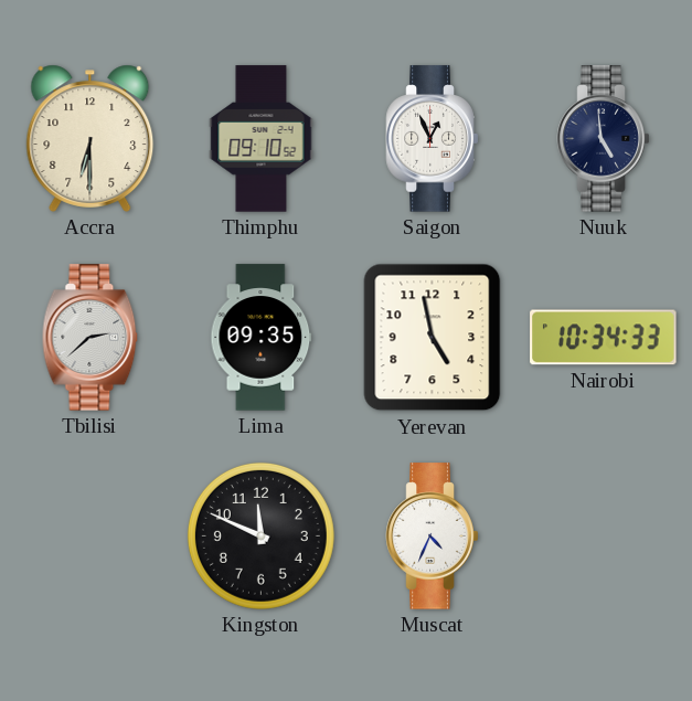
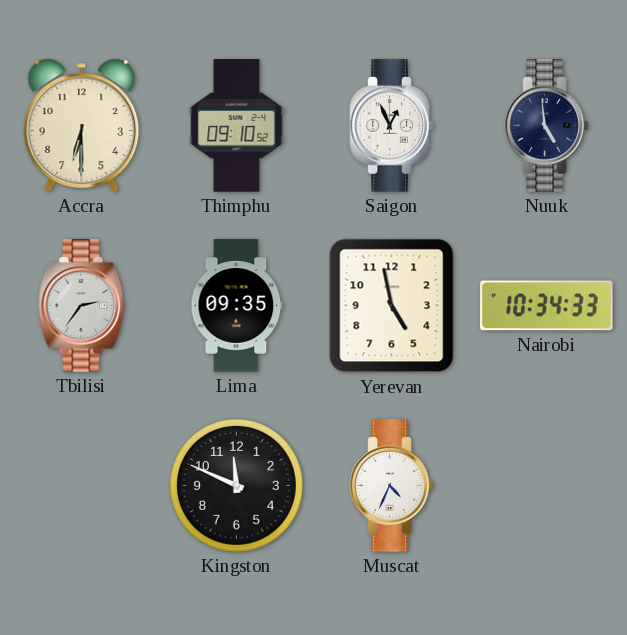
Tbilisi: 2:38 -> 2:36
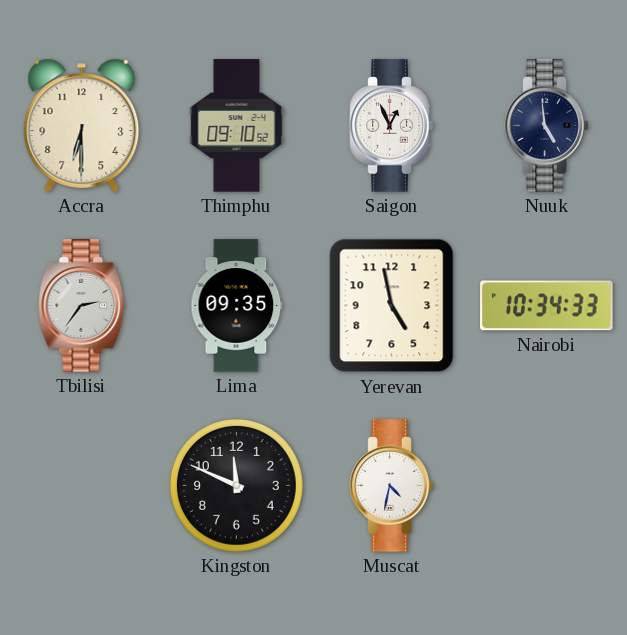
Muscat: 4:34 -> 4:32
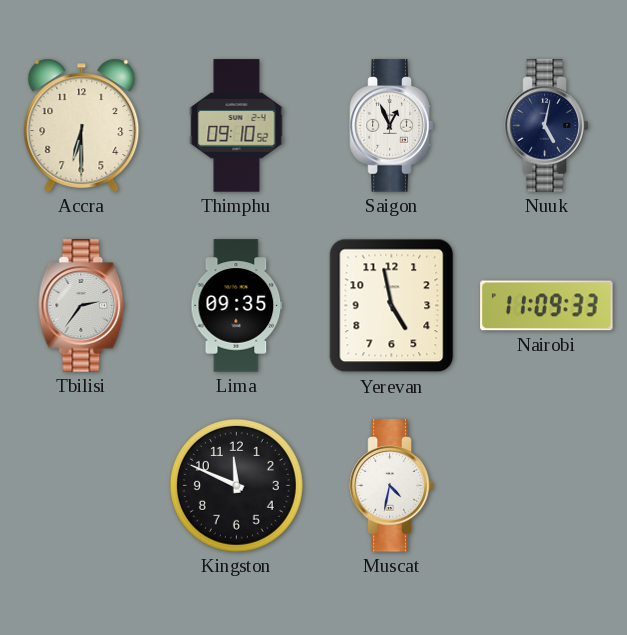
Nuuk: 4:59 -> 5:02
Nairobi: 10:34 -> 11:09
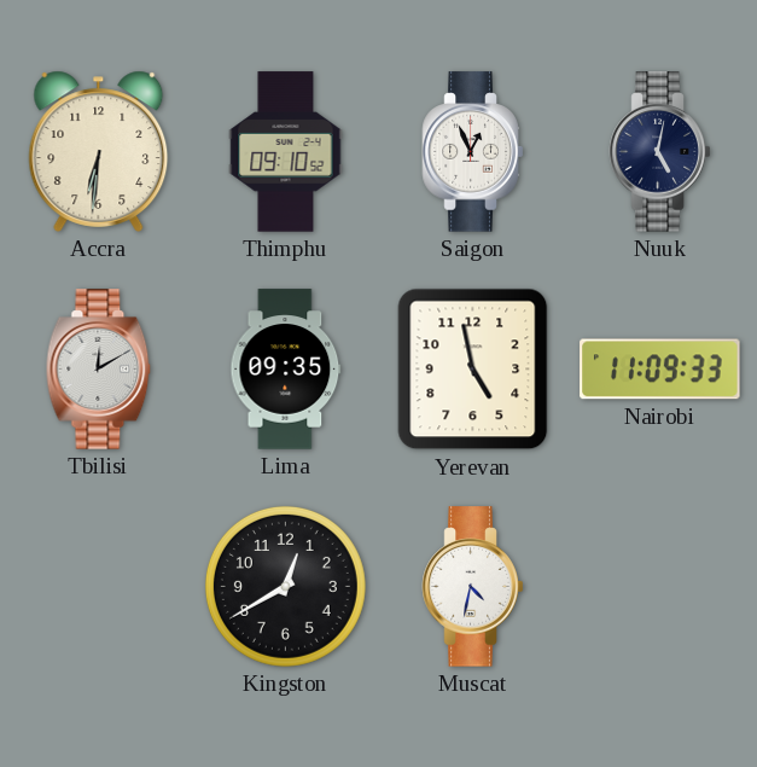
Accra: 6:30 -> 6:31
Tbilisi: 2:36 -> 12:10
Kingston: 11:49 -> 12:40
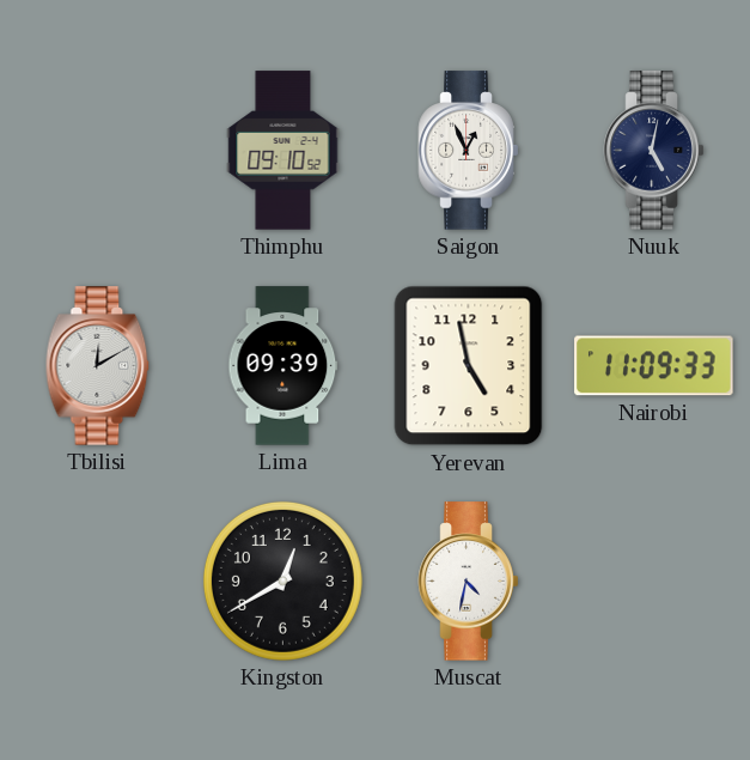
Accra: 6:31 -> none
Lima: 09:35 -> 09:39
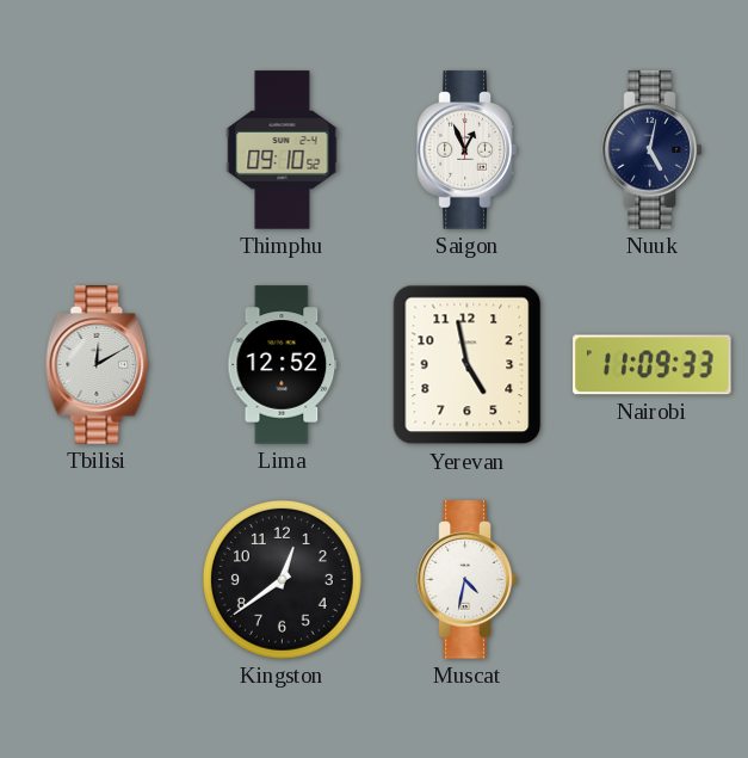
Lima: 09:39 -> 12:52
Kingston: 12:40 -> 12:39
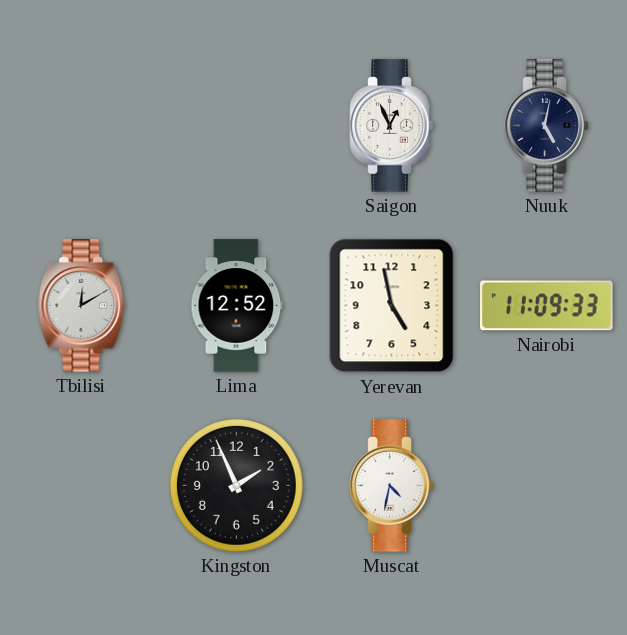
Thimphu: 09:10 -> none
Kingston: 12:39 -> 1:56
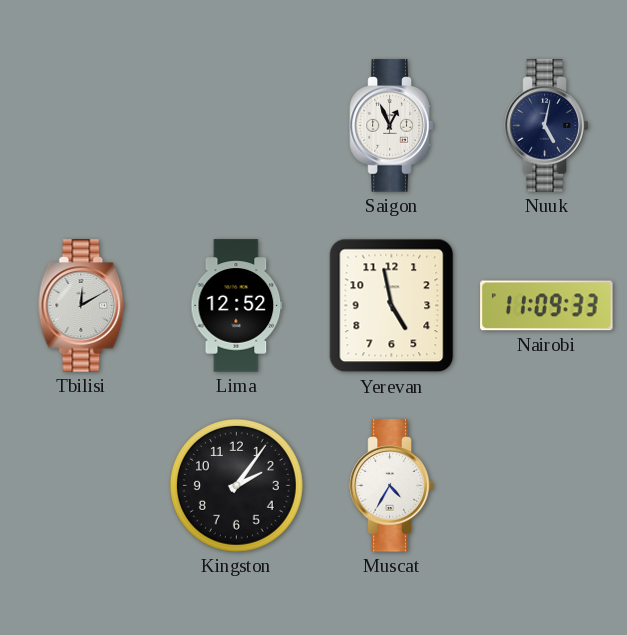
Kingston: 1:56 -> 2:06
Muscat: 4:32 -> 4:35
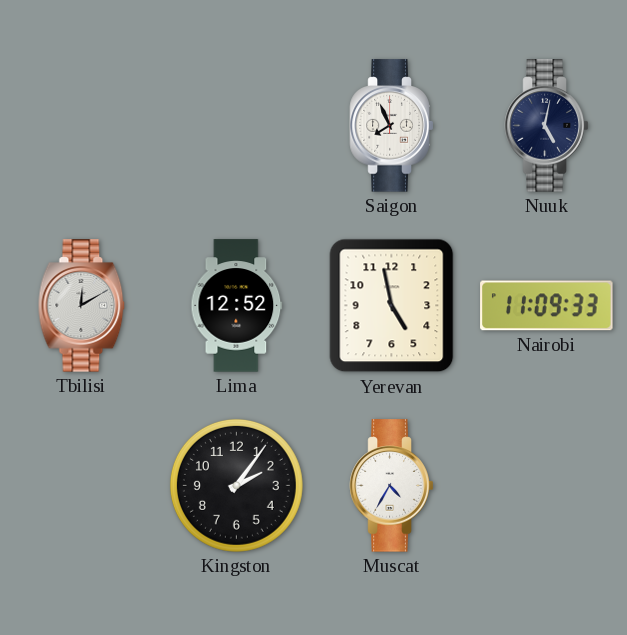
Saigon: 12:56 -> 7:56
